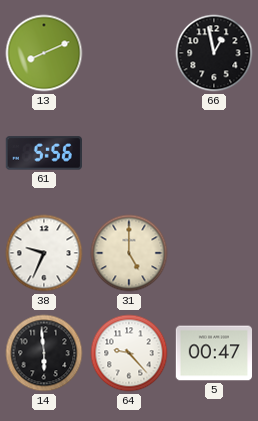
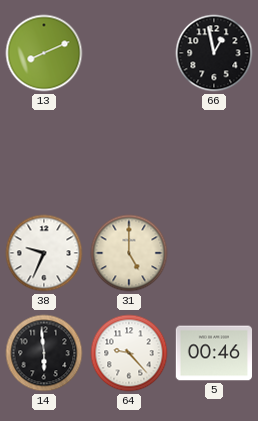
61: 5:56 -> none
5: 00:47 -> 00:46
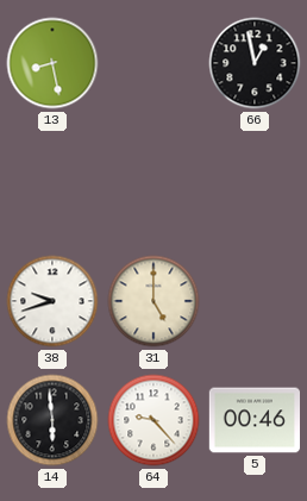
13: 8:11 -> 8:28
38: 9:34 -> 9:42
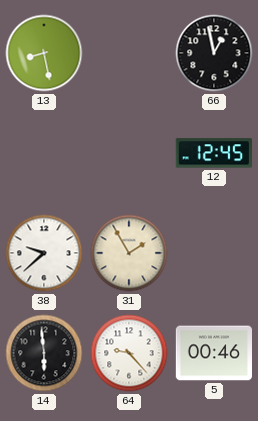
12: none -> 12:45
38: 9:42 -> 9:38
31: 5:00 -> 1:55
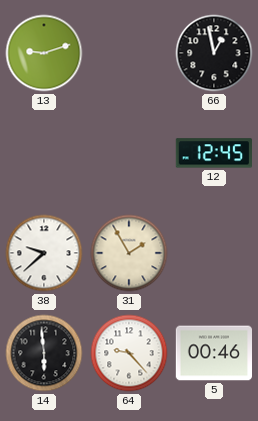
13: 8:28 -> 9:12
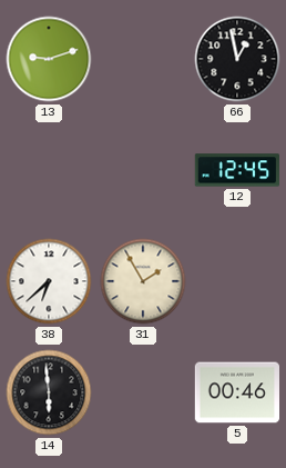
38: 9:38 -> 6:38
64: 9:23 -> none
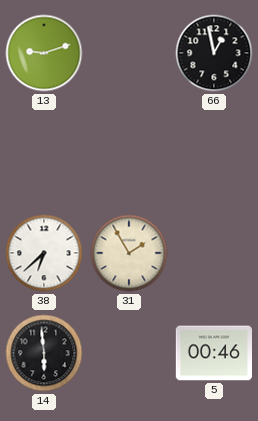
12: 12:45 -> none
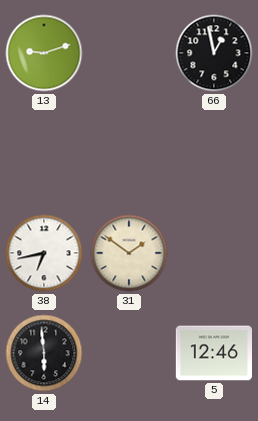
38: 6:38 -> 6:43
31: 1:55 -> 1:51
5: 00:46 -> 12:46
